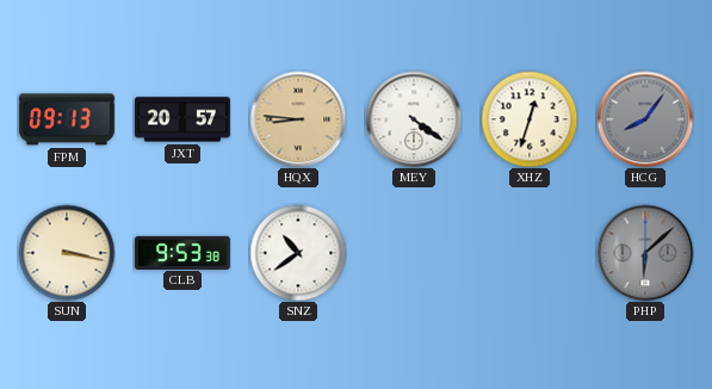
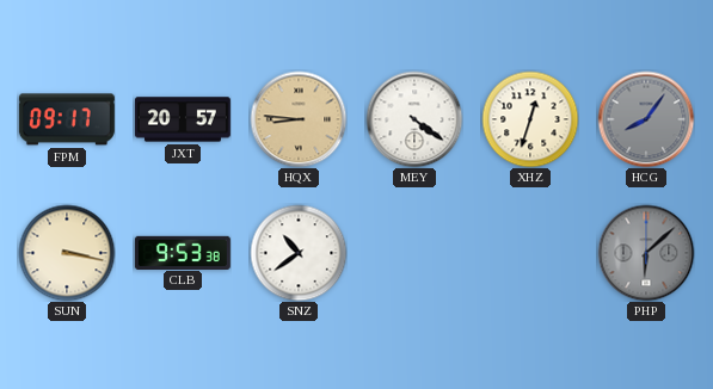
FPM: 09:13 -> 09:17
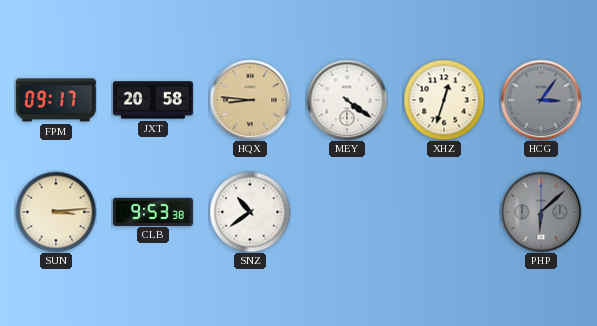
JXT: 20:57 -> 20:58
HCG: 8:06 -> 3:06
SUN: 3:17 -> 3:14
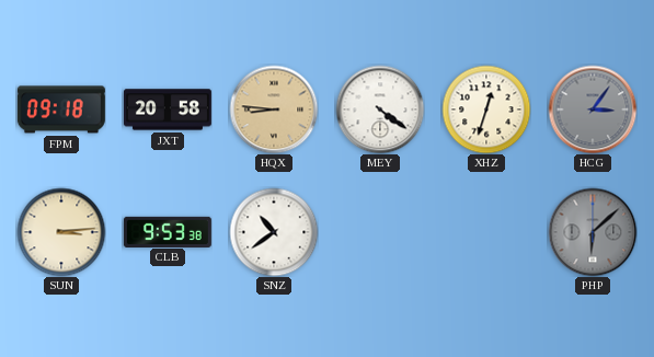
FPM: 09:17 -> 09:18
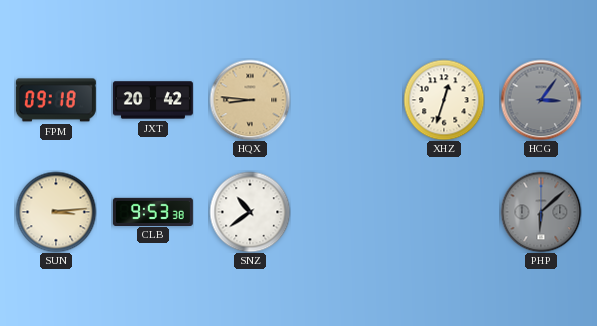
JXT: 20:58 -> 20:42
MEY: 4:21 -> none
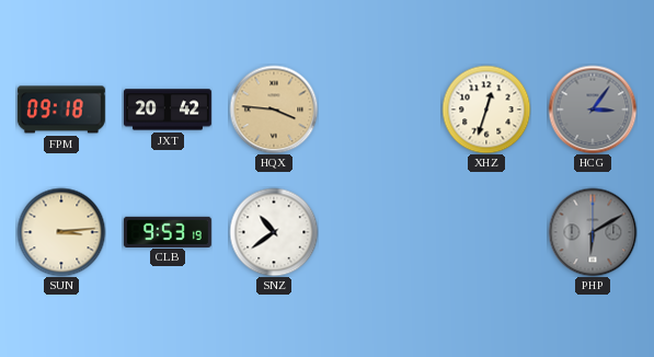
HQX: 8:46 -> 3:46
CLB: 9:53:38 -> 9:53:19
PHP: 6:08 -> 6:10
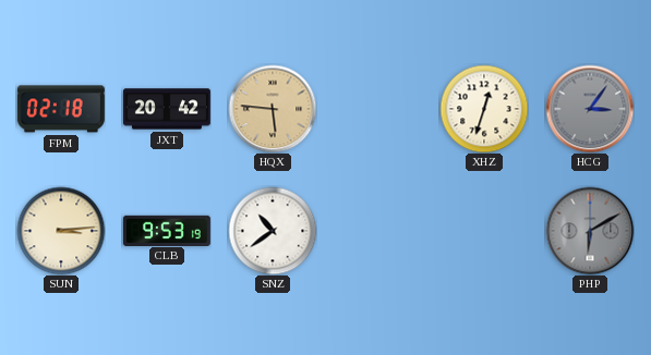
FPM: 09:18 -> 02:18
HQX: 3:46 -> 5:46
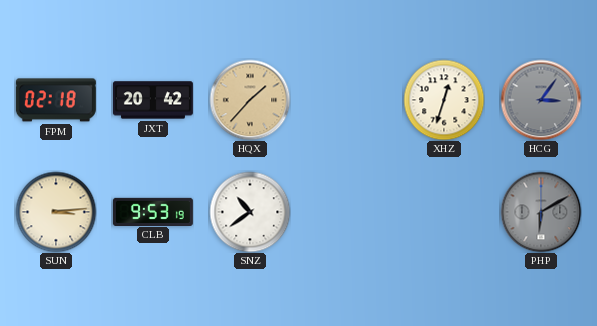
HQX: 5:46 -> 1:37
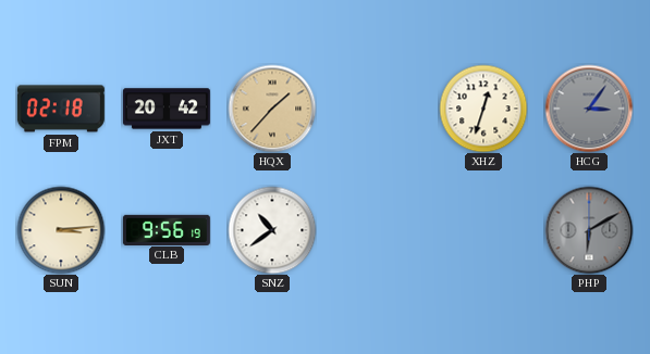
CLB: 9:53 -> 9:56
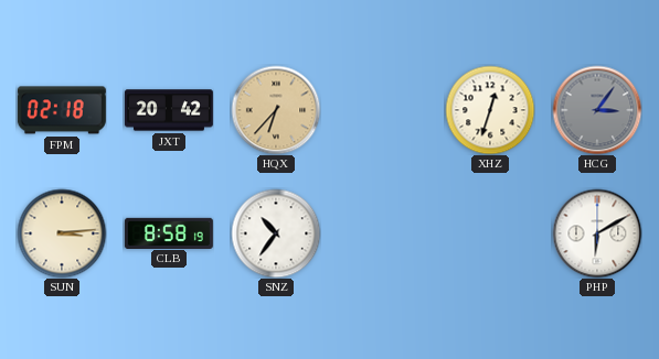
HQX: 1:37 -> 6:37
CLB: 9:56 -> 8:58
SNZ: 10:39 -> 10:36
PHP dial: grey -> white
